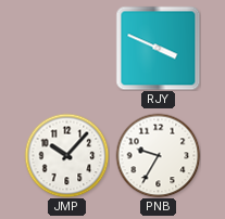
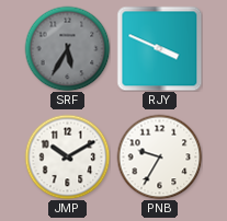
SRF: none -> 5:35
JMP: 10:07 -> 10:10
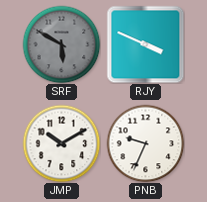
SRF: 5:35 -> 5:50
PNB: 9:35 -> 9:34
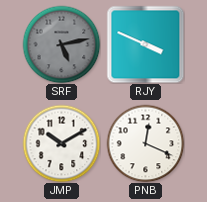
SRF: 5:50 -> 5:13
PNB: 9:34 -> 12:19
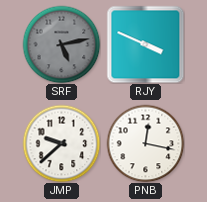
JMP: 10:10 -> 9:38
PNB: 12:19 -> 12:17
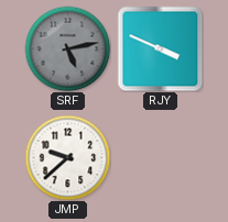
PNB: 12:17 -> none
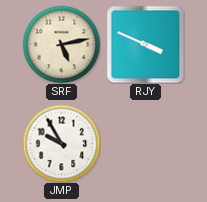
SRF dial: grey -> cream
JMP: 9:38 -> 9:55
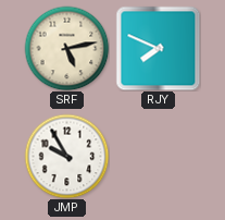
RJY: 3:49 -> 7:49
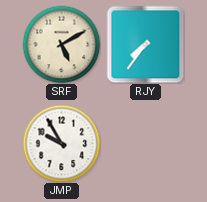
SRF: 5:13 -> 5:10
RJY: 7:49 -> 7:36
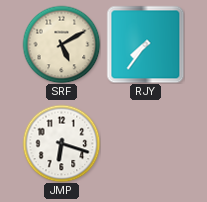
JMP: 9:55 -> 6:18
